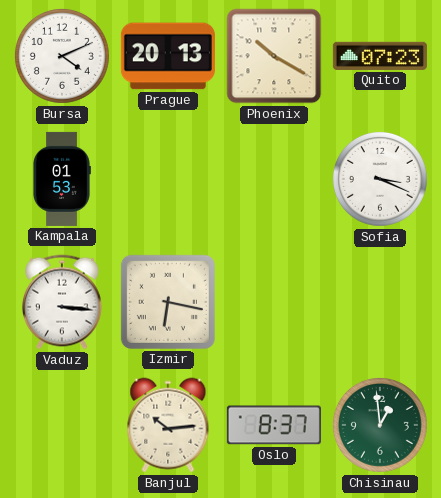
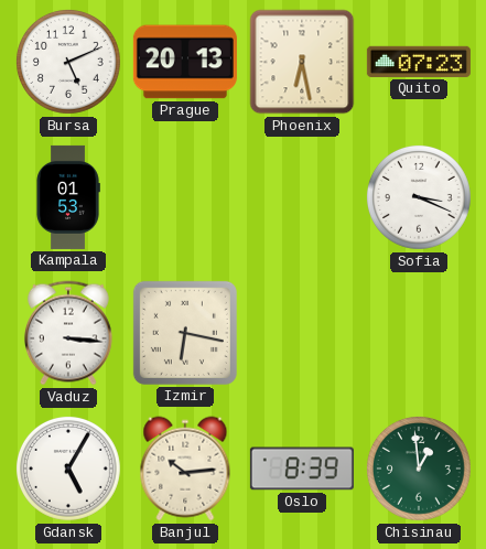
Bursa: 4:11 -> 5:11
Phoenix: 10:20 -> 6:28
Gdansk: none -> 5:05
Oslo: 8:37 -> 8:39
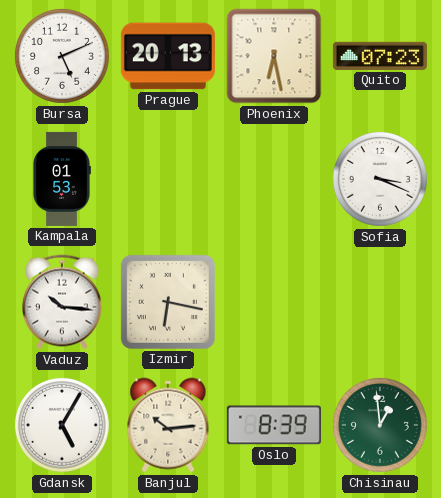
Vaduz: 3:16 -> 10:16
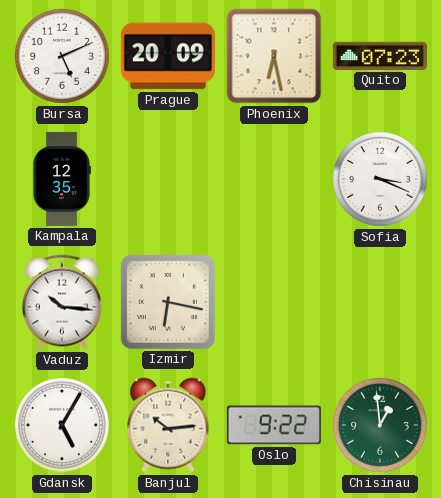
Prague: 20:13 -> 20:09
Kampala: 01:53 -> 12:35
Oslo: 8:39 -> 9:22
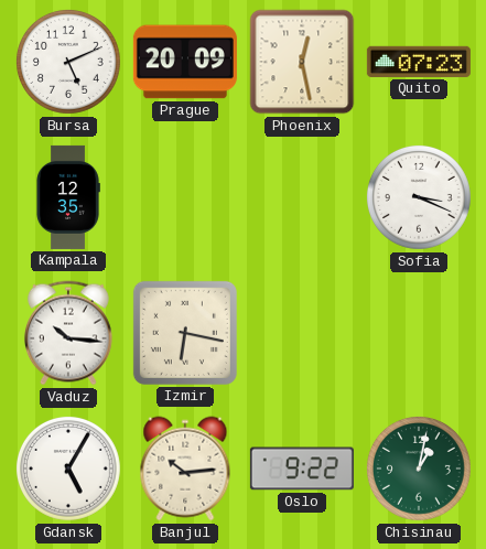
Phoenix: 6:28 -> 12:28
Chisinau: 12:59 -> 1:02
